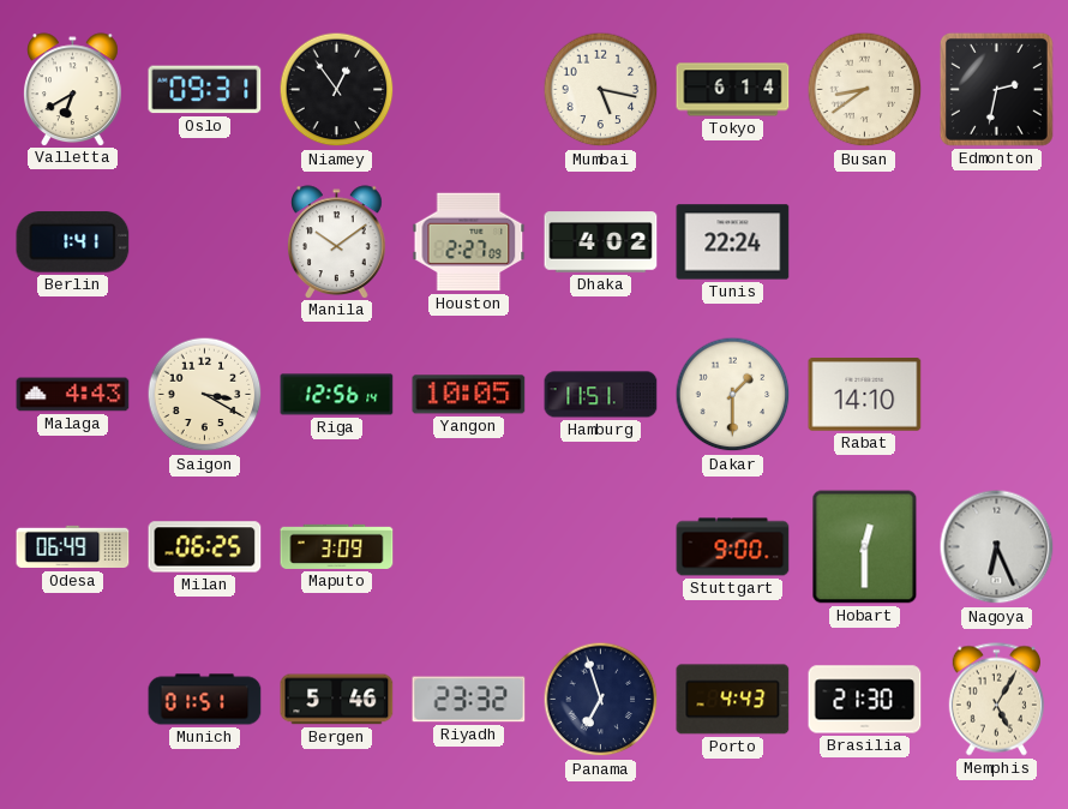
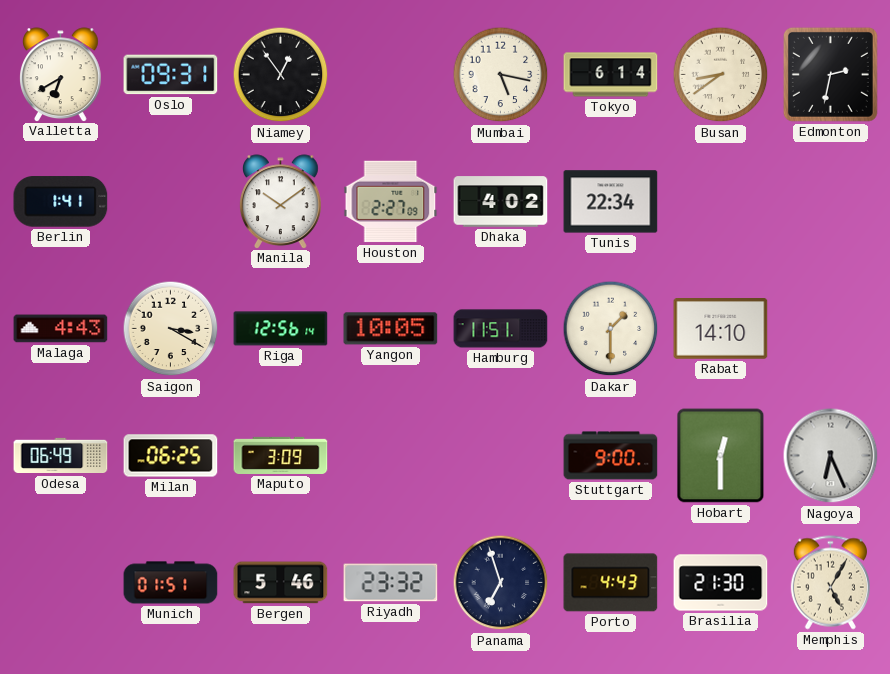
Tunis: 22:24 -> 22:34
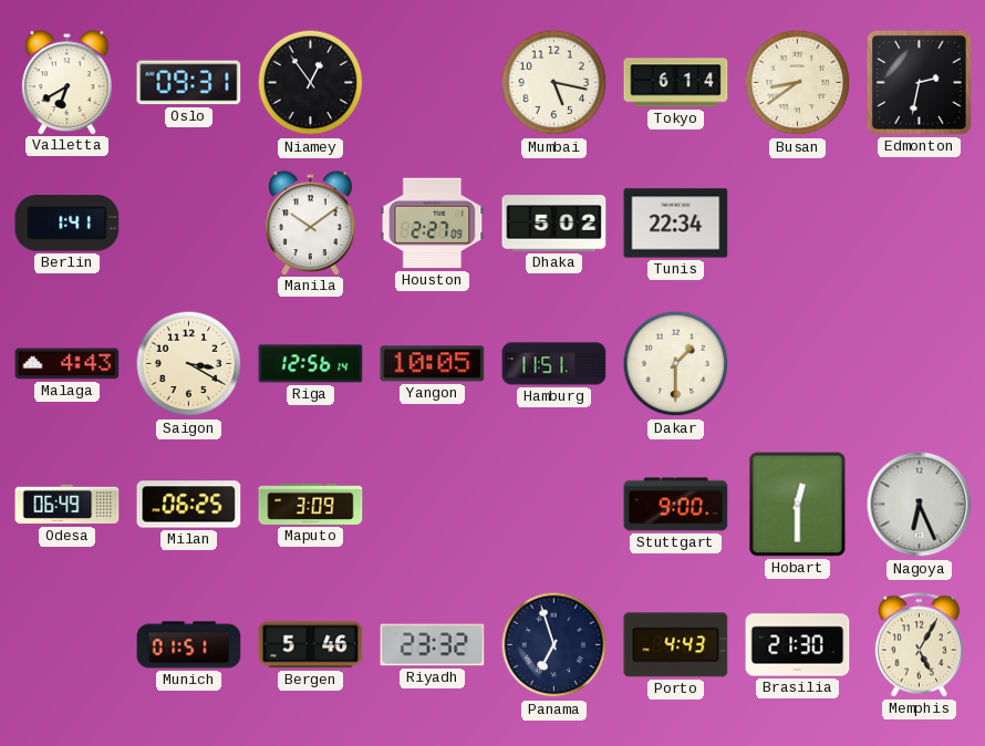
Dhaka: 4:02 -> 5:02
Rabat: 14:10 -> none
